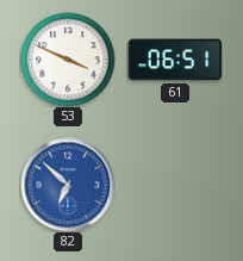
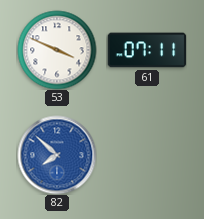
61: 06:51 -> 07:11
82: 6:52 -> 7:52
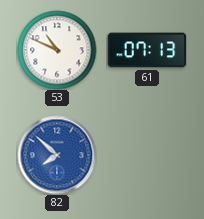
53: 3:49 -> 10:49
61: 07:11 -> 07:13
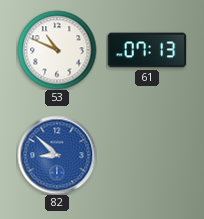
82: 7:52 -> 8:52
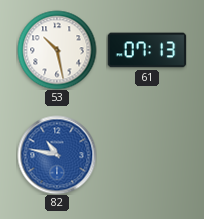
53: 10:49 -> 10:28
82: 8:52 -> 10:47
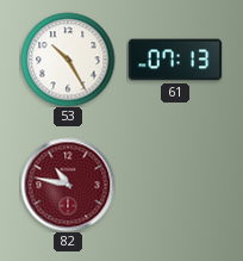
53: 10:28 -> 10:25
82 dial: blue -> burgundy
